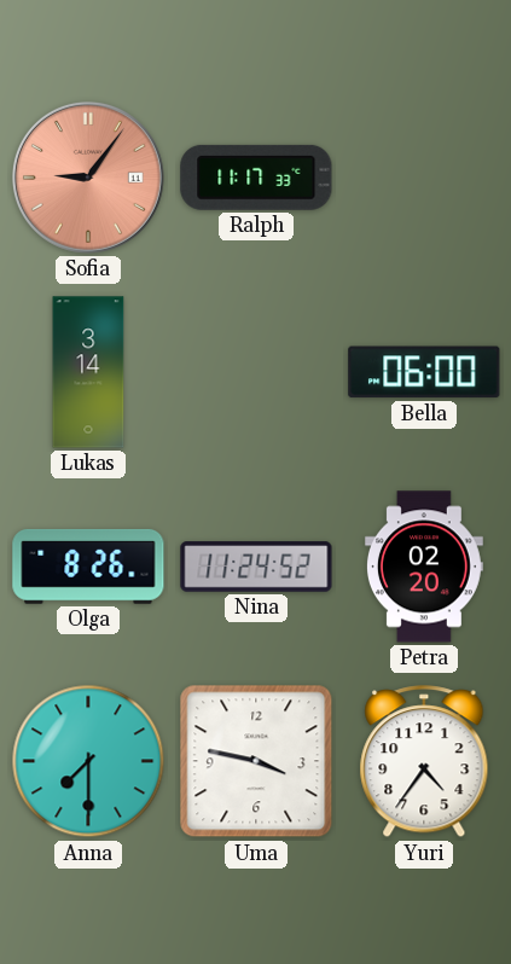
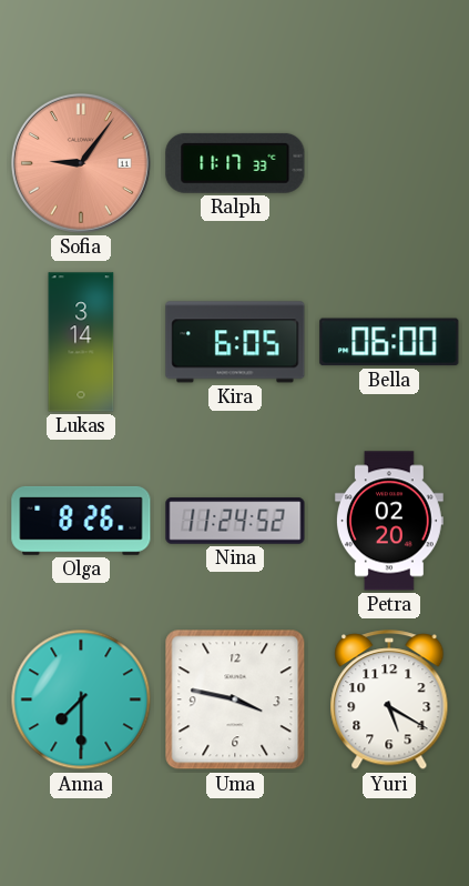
Kira: none -> 6:05
Yuri: 4:36 -> 5:20
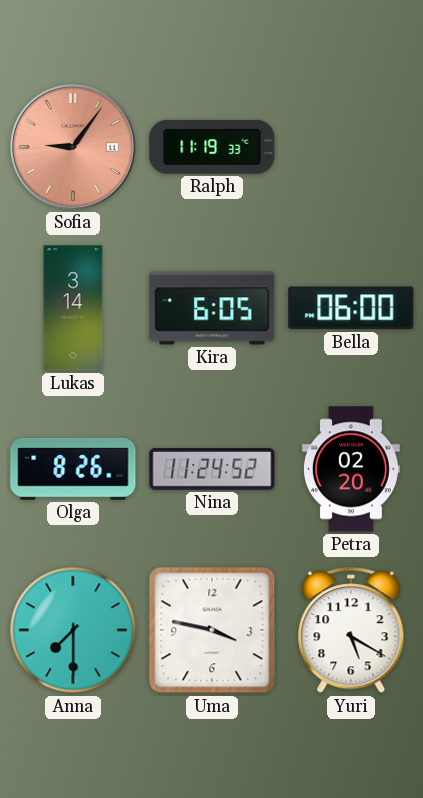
Ralph: 11:17 -> 11:19
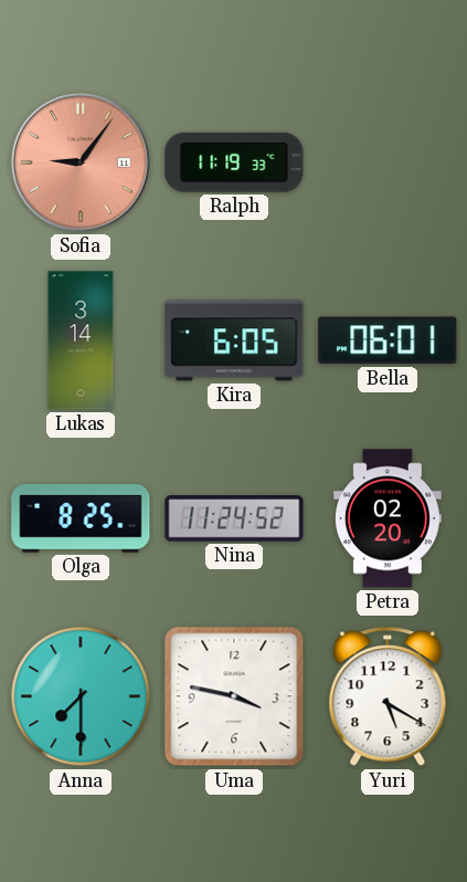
Bella: 06:00 -> 06:01
Olga: 8:26 -> 8:25
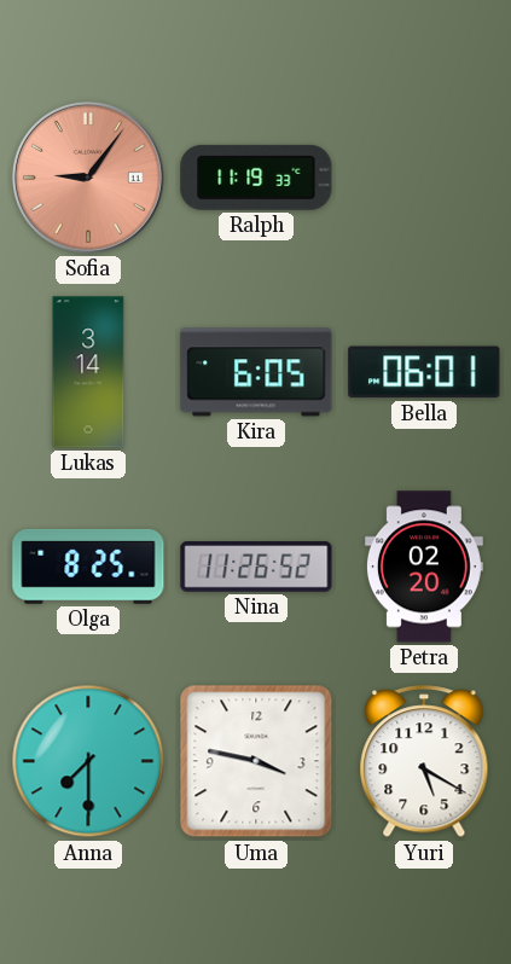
Nina: 11:24 -> 11:26
